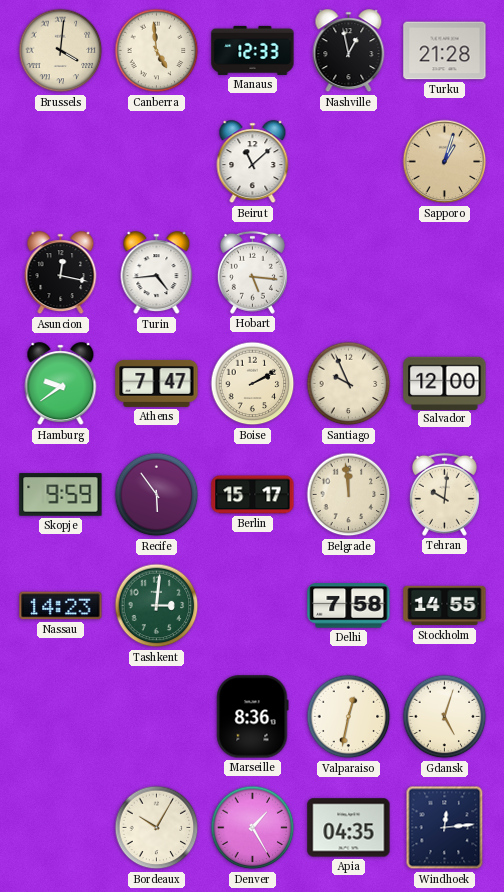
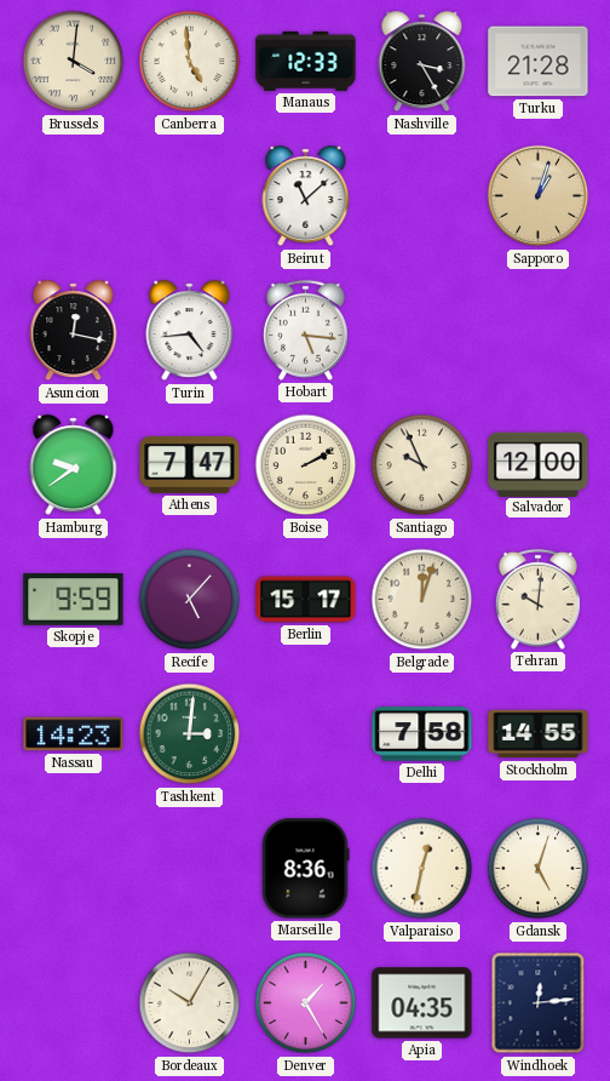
Nashville: 12:58 -> 3:25
Recife: 5:54 -> 5:07
Belgrade: 11:59 -> 12:03
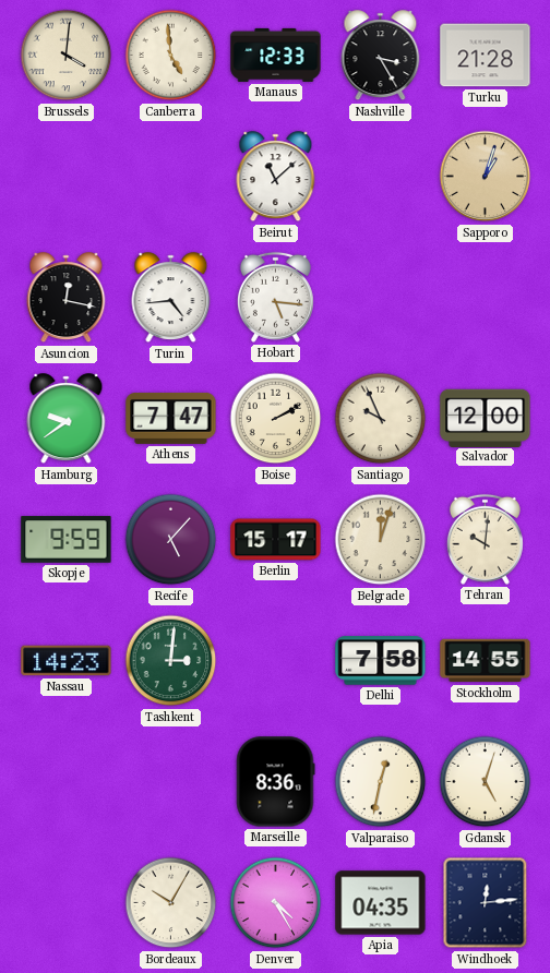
Denver: 1:25 -> 4:25
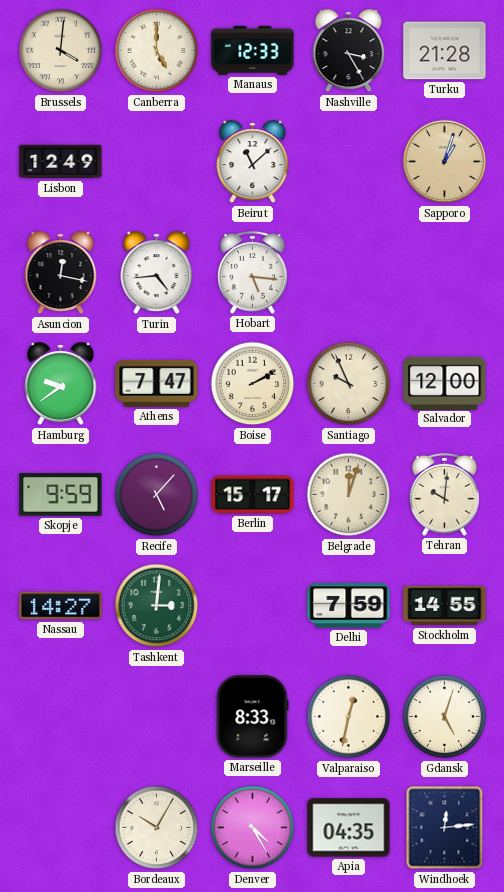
Canberra: 4:59 -> 5:00
Lisbon: none -> 12:49
Nassau: 14:23 -> 14:27
Delhi: 7:58 -> 7:59
Marseille: 8:36 -> 8:33
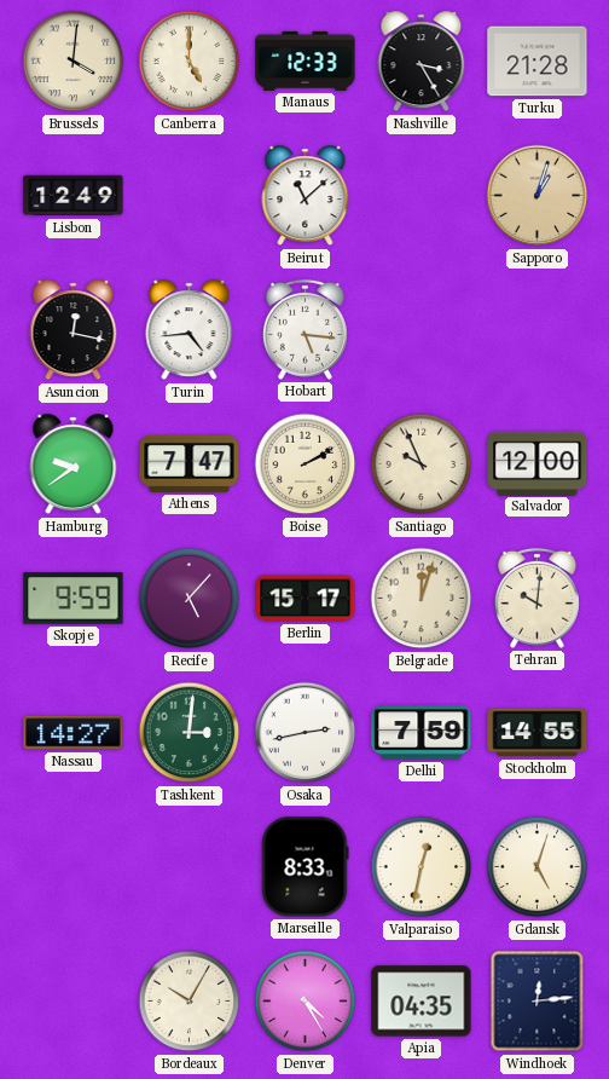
Osaka: none -> 2:43
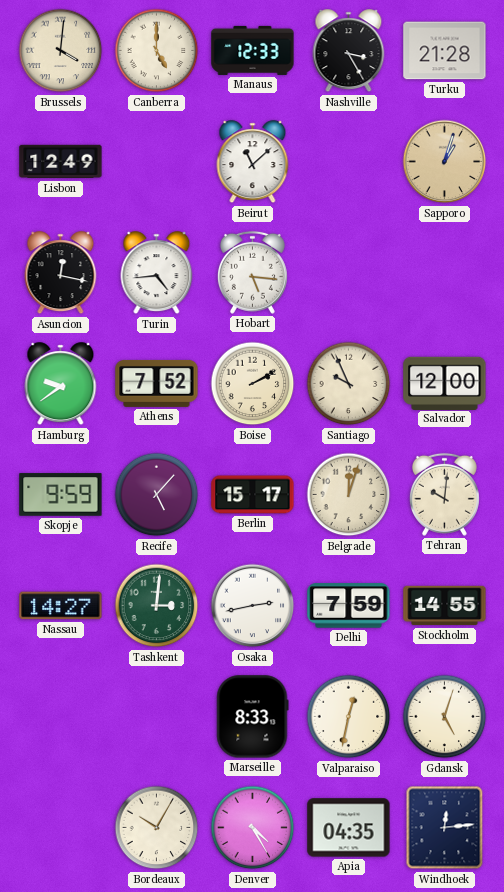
Athens: 7:47 -> 7:52
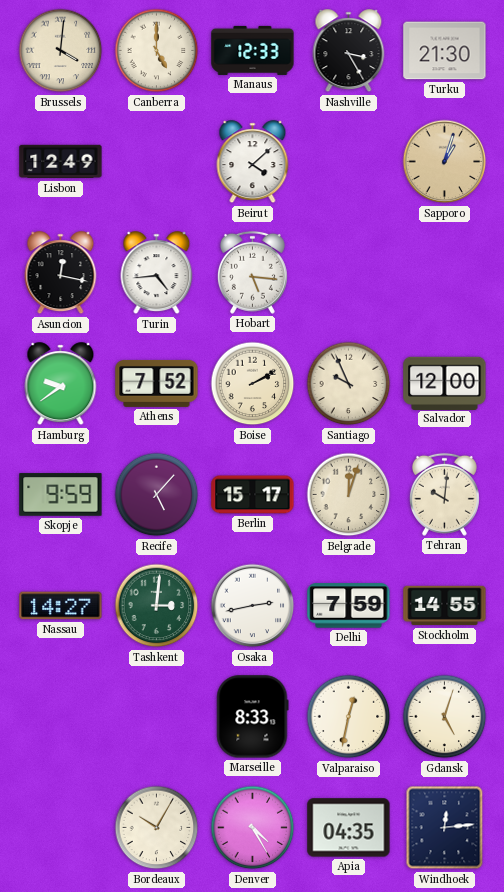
Turku: 21:28 -> 21:30
Beirut: 11:08 -> 4:08
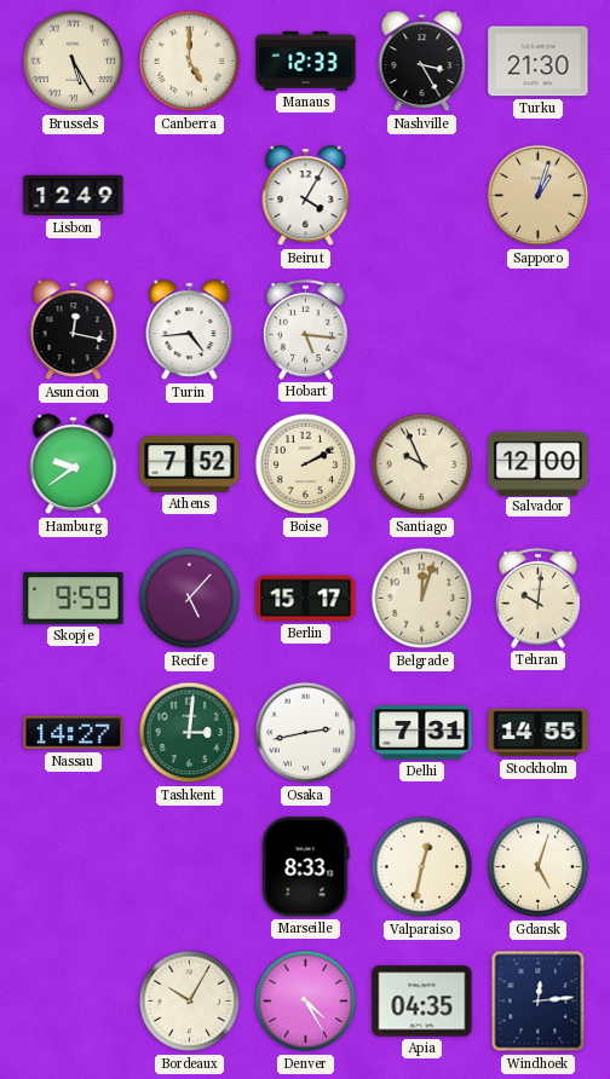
Brussels: 4:01 -> 5:25
Beirut: 4:08 -> 4:05
Delhi: 7:59 -> 7:31
